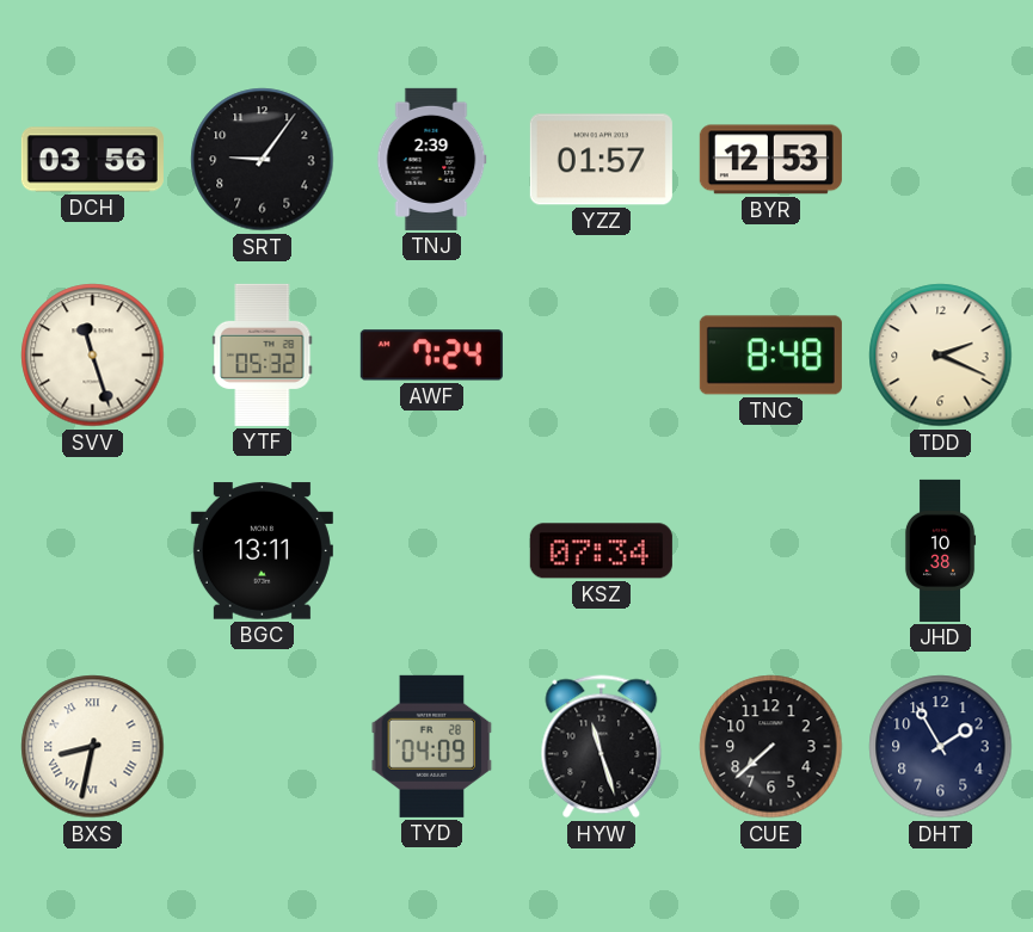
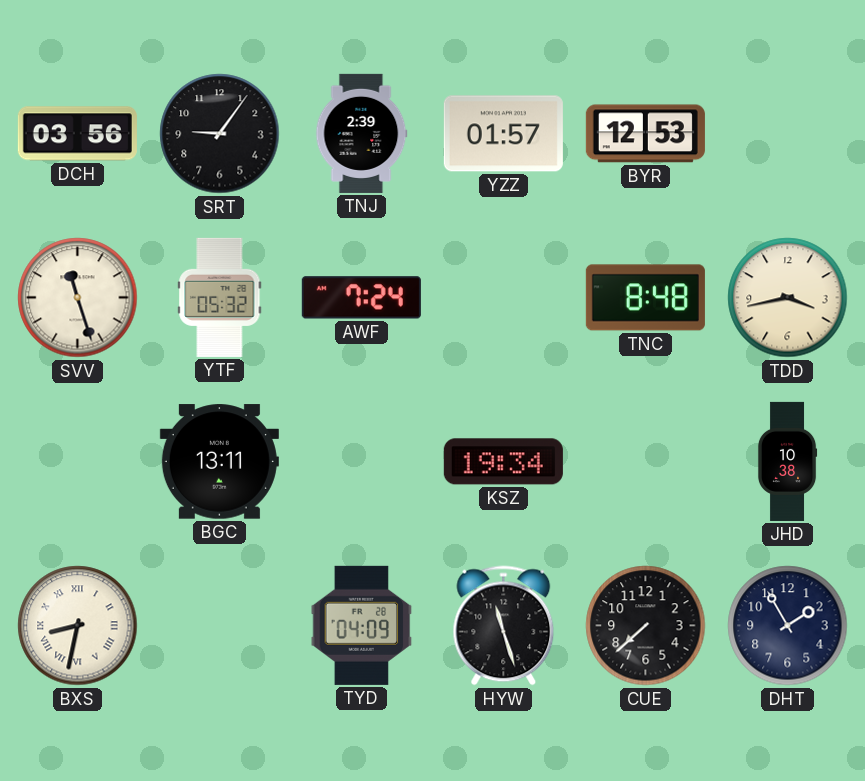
TDD: 2:19 -> 3:43
KSZ: 07:34 -> 19:34
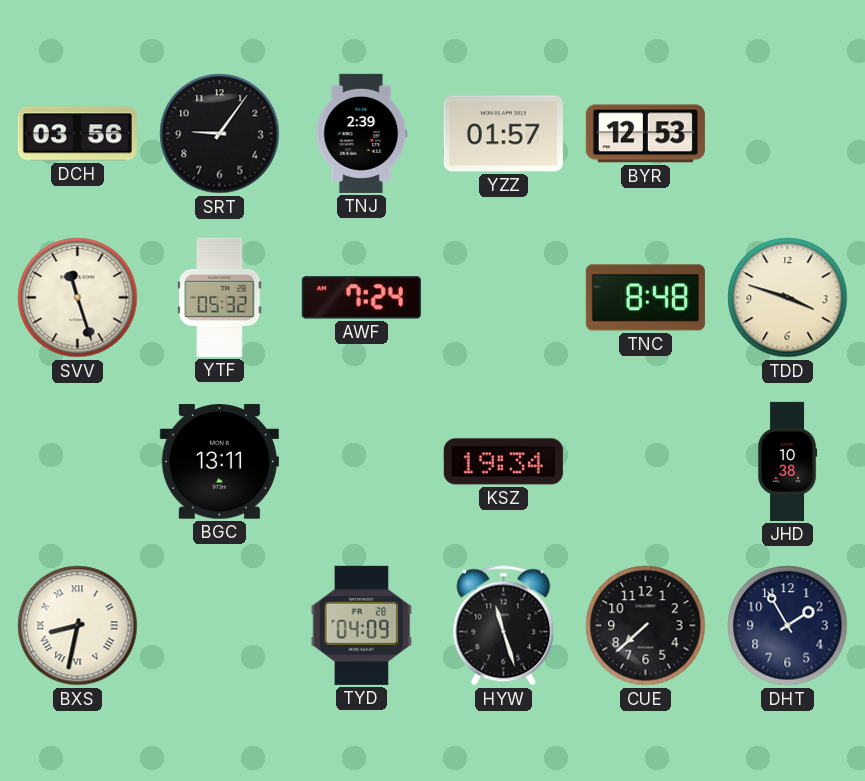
TDD: 3:43 -> 3:48
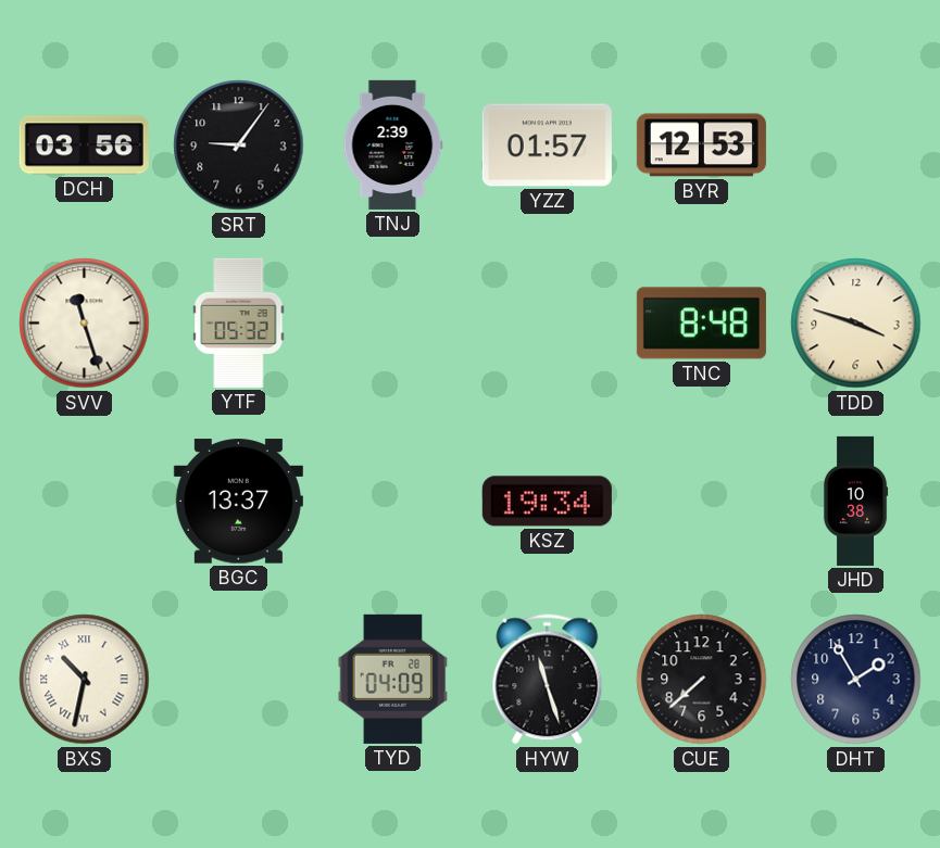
AWF: 7:24 -> none
BGC: 13:11 -> 13:37
BXS: 8:32 -> 10:32
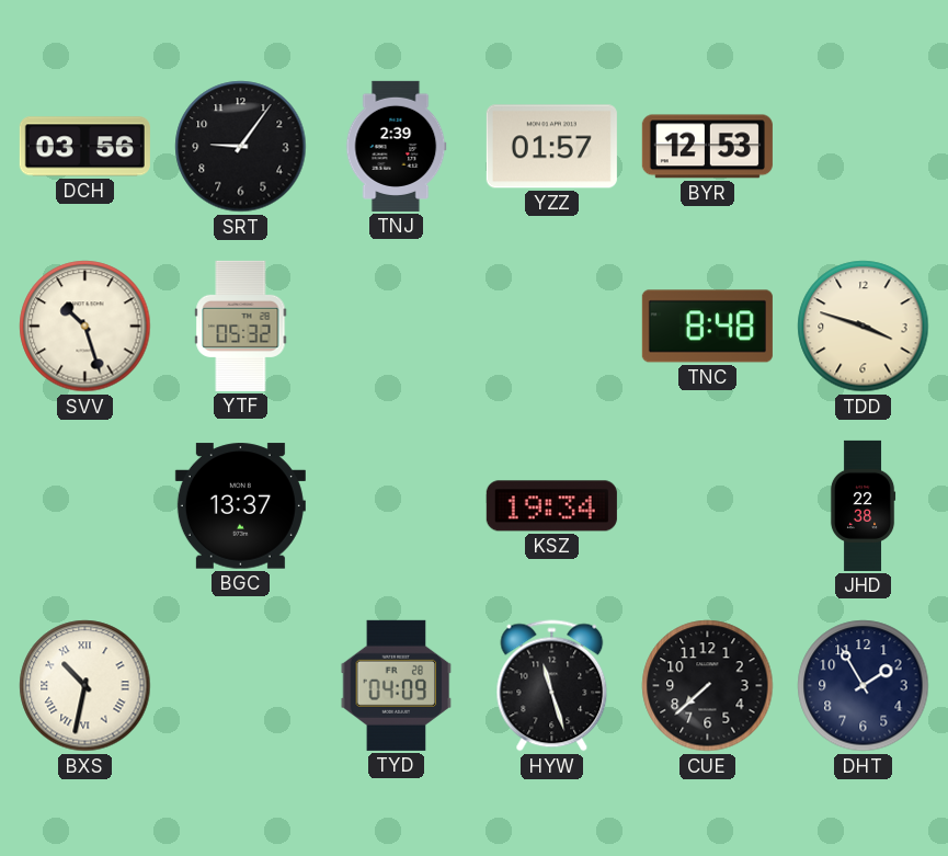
SVV: 11:27 -> 10:27
JHD: 10:38 -> 22:38
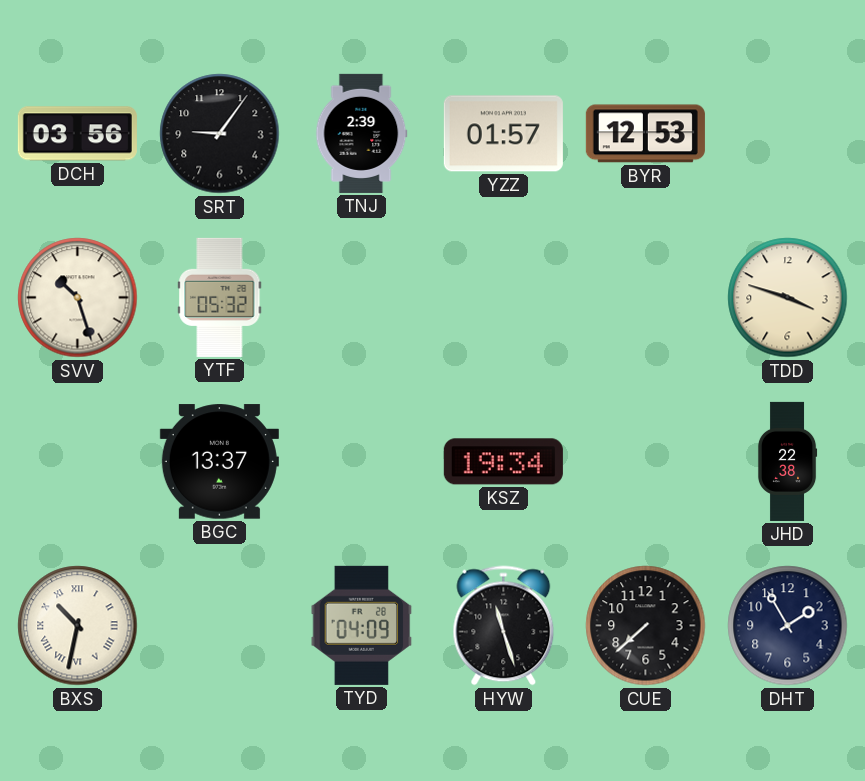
TNC: 8:48 -> none
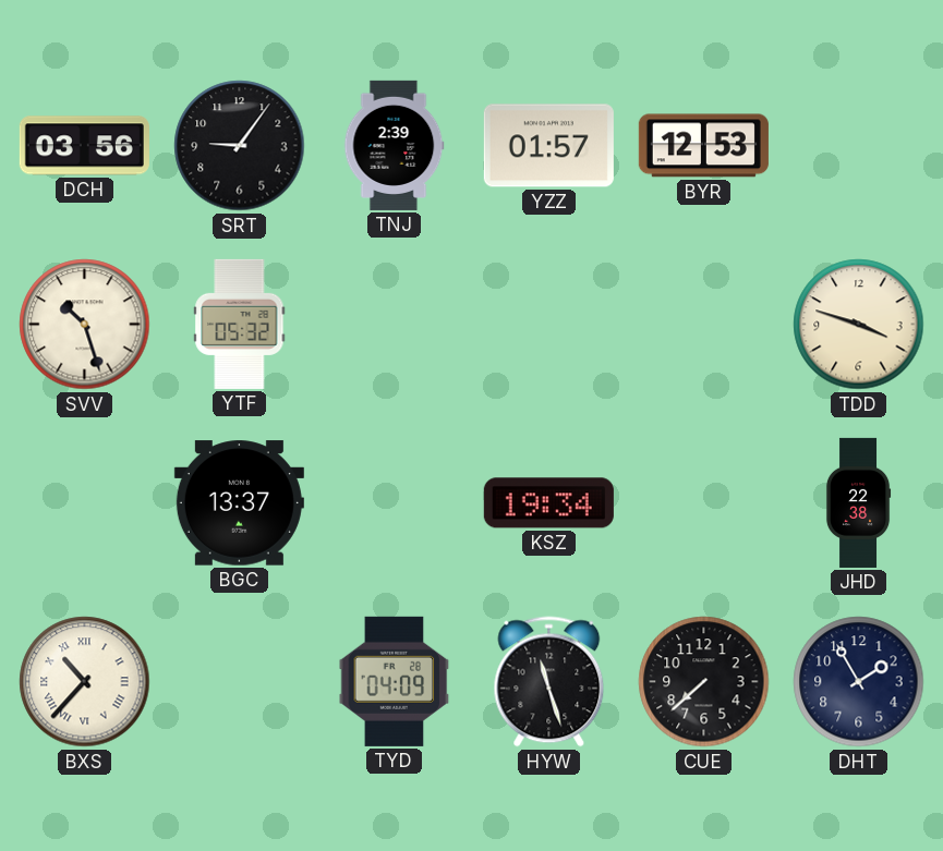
BXS: 10:32 -> 10:37
